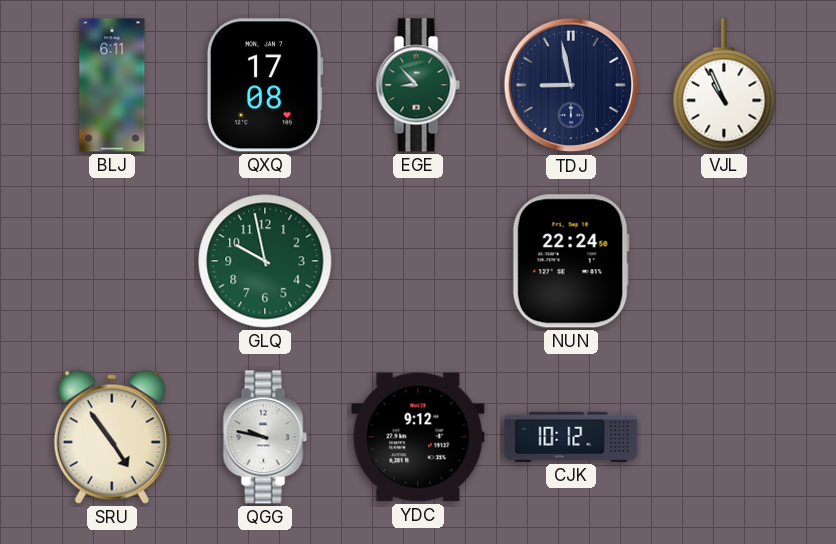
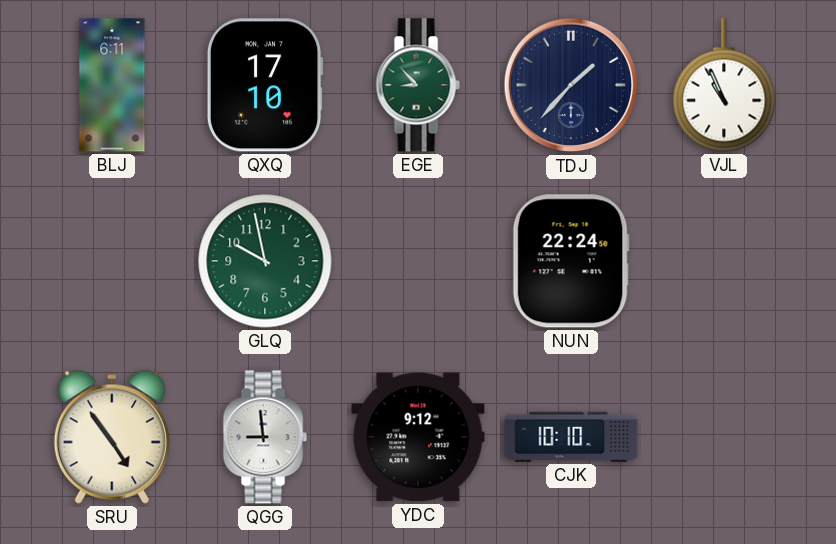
QXQ: 17:08 -> 17:10
TDJ: 8:58 -> 1:37
QGG: 9:47 -> 8:59
CJK: 10:12 -> 10:10
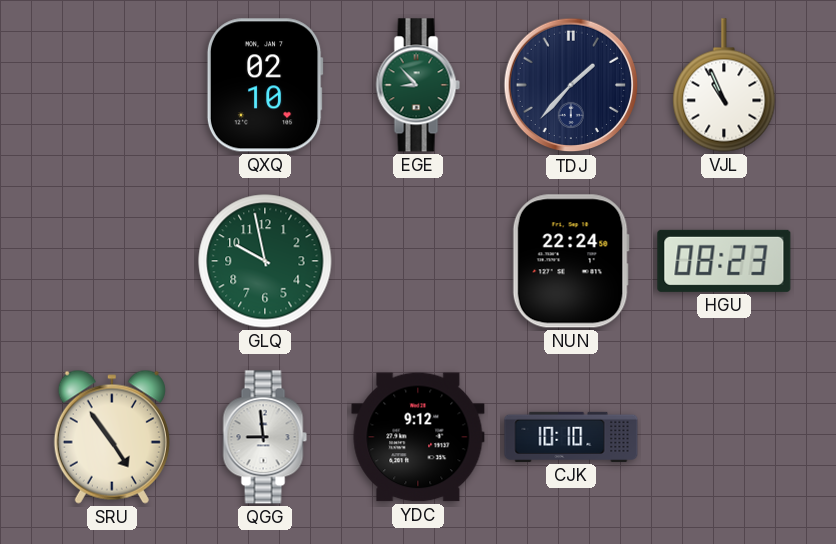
BLJ: 6:11 -> none
QXQ: 17:10 -> 02:10
HGU: none -> 08:23
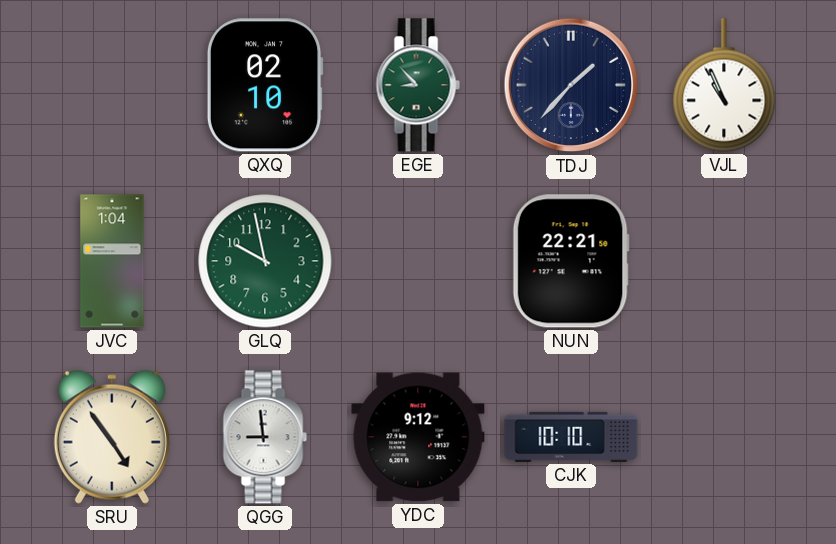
JVC: none -> 1:04
NUN: 22:24 -> 22:21
HGU: 08:23 -> none
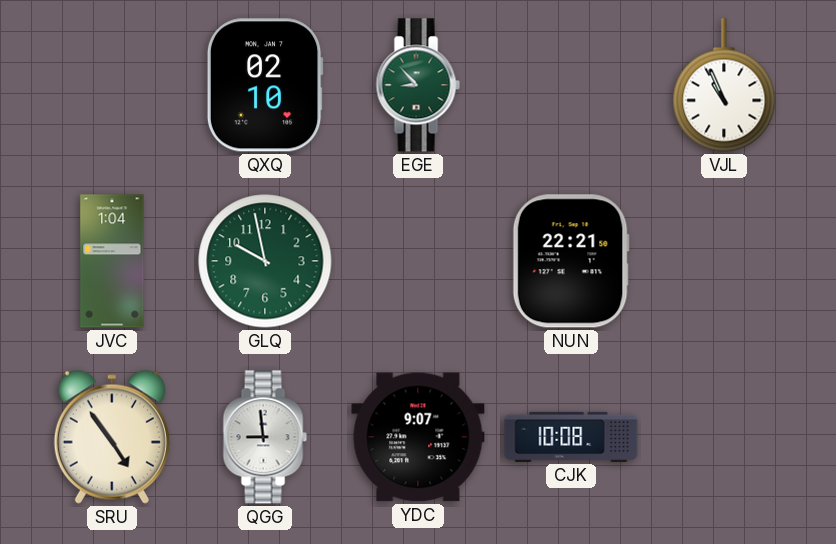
TDJ: 1:37 -> none
YDC: 9:12 -> 9:07
CJK: 10:10 -> 10:08
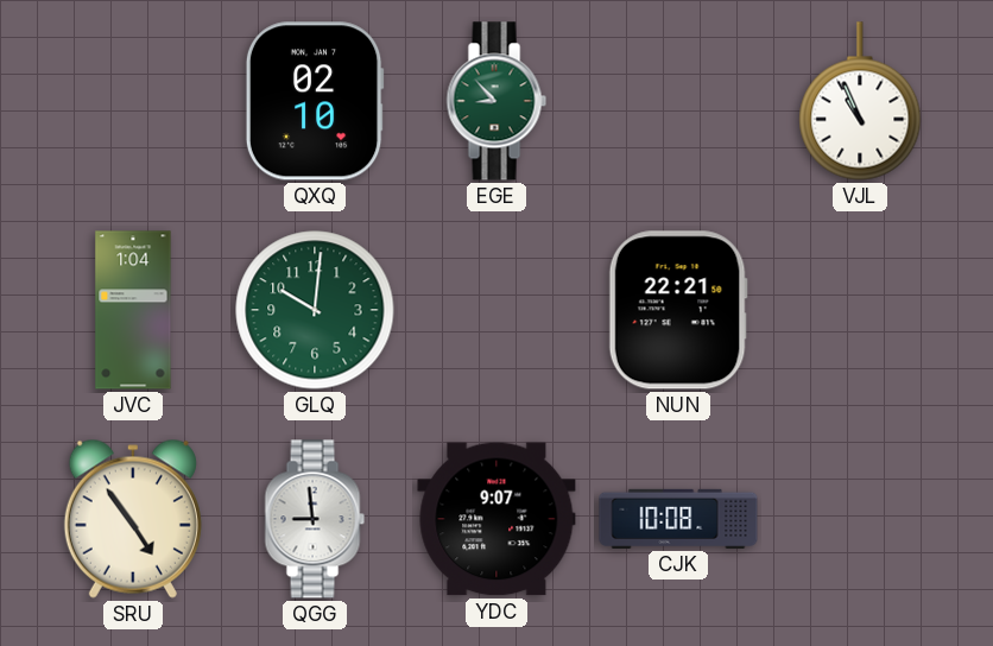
GLQ: 9:58 -> 10:01
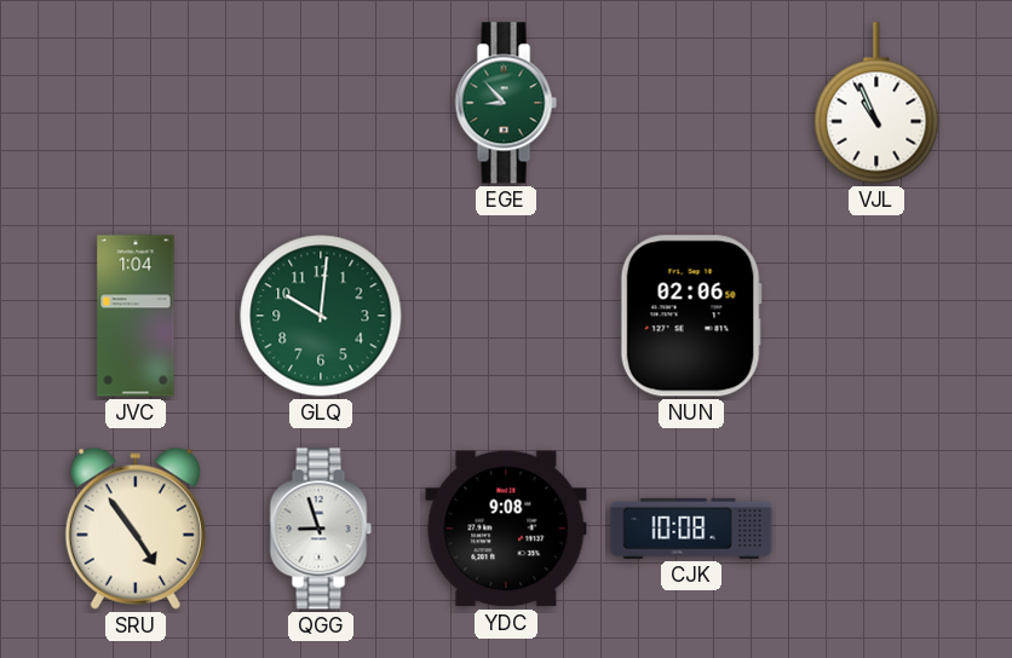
QXQ: 02:10 -> none
NUN: 22:21 -> 02:06
QGG: 8:59 -> 8:57
YDC: 9:07 -> 9:08
